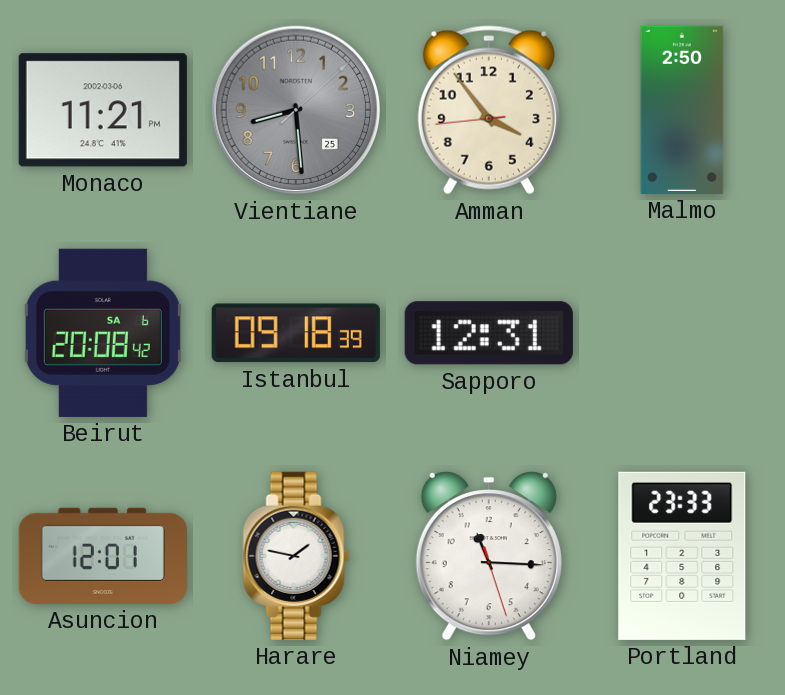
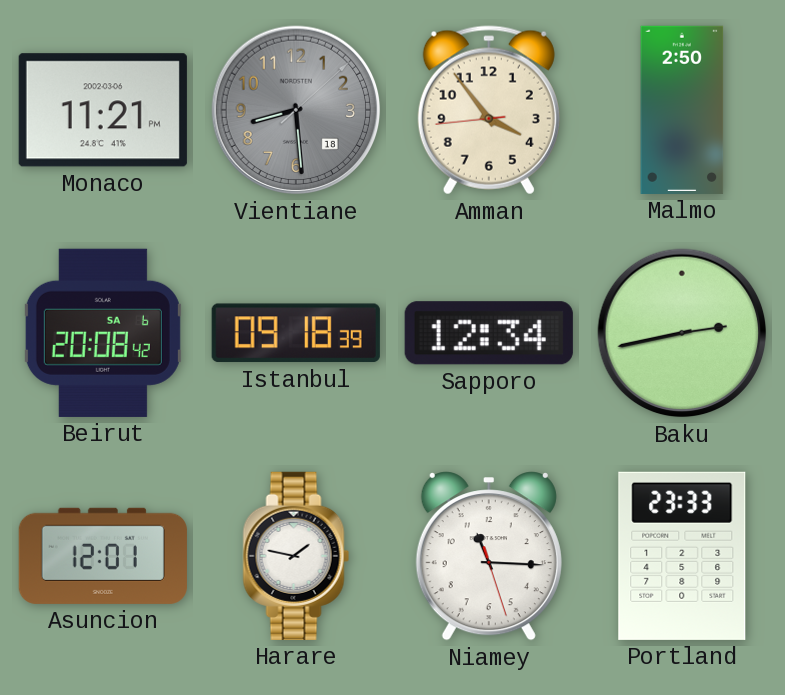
Vientiane date: 25 -> 18
Sapporo: 12:31 -> 12:34
Baku: none -> 2:43
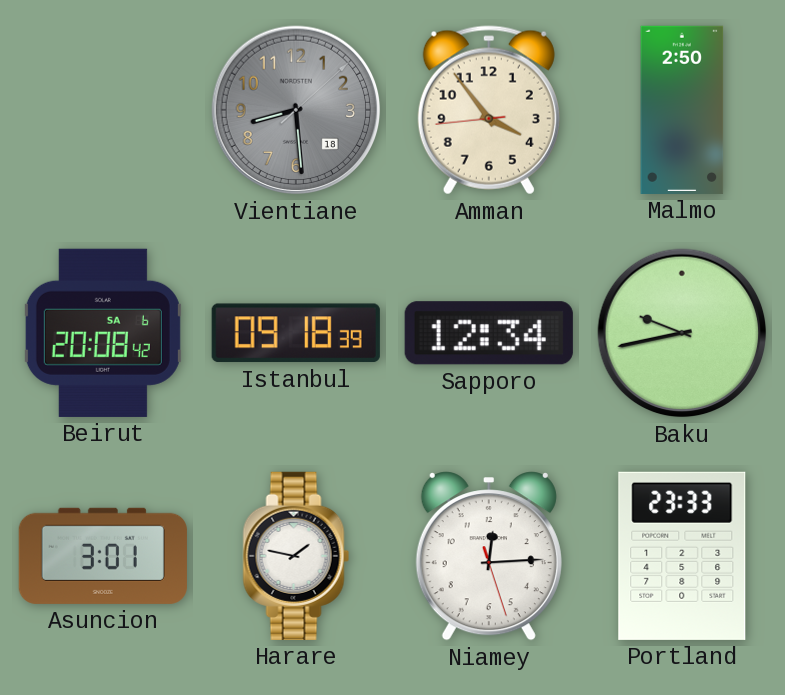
Monaco: 11:21 -> none
Baku: 2:43 -> 9:43
Asuncion: 12:01 -> 3:01
Niamey: 11:15 -> 12:14
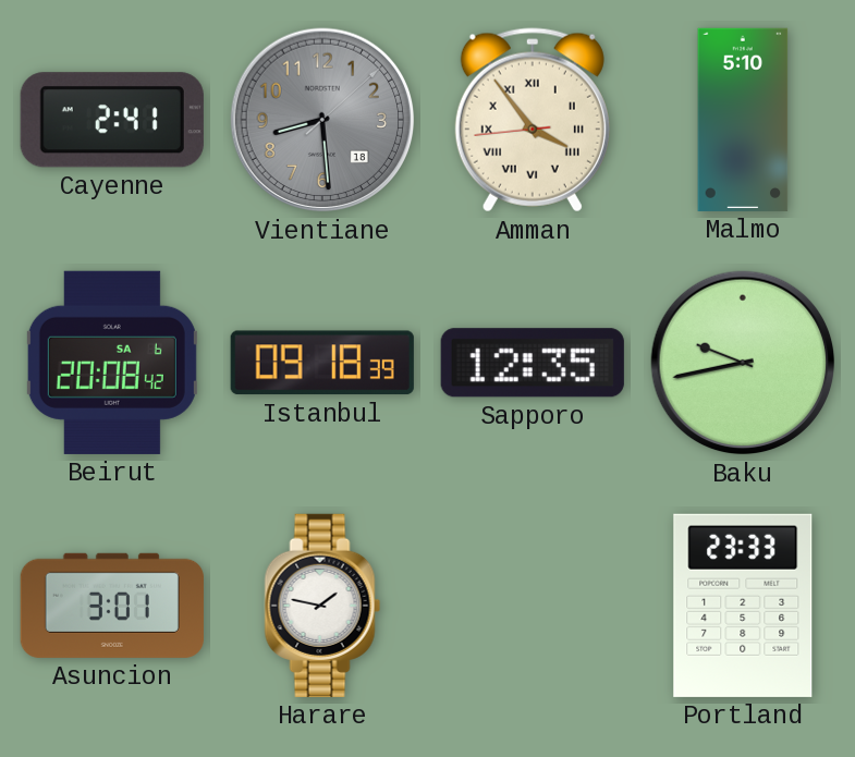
Cayenne: none -> 2:41
Amman numerals: Arabic -> Roman
Malmo: 2:50 -> 5:10
Sapporo: 12:34 -> 12:35
Niamey: 12:14 -> none
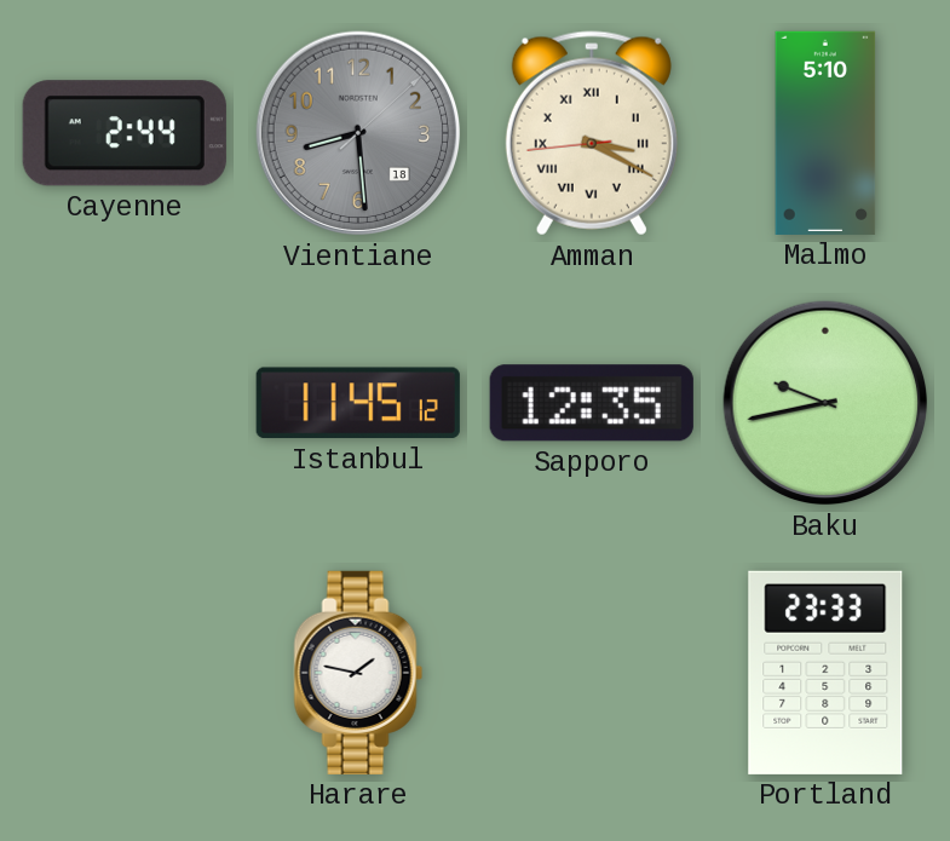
Cayenne: 2:41 -> 2:44
Amman: 3:53 -> 3:19
Beirut: 20:08 -> none
Istanbul: 09:18 -> 11:45
Asuncion: 3:01 -> none
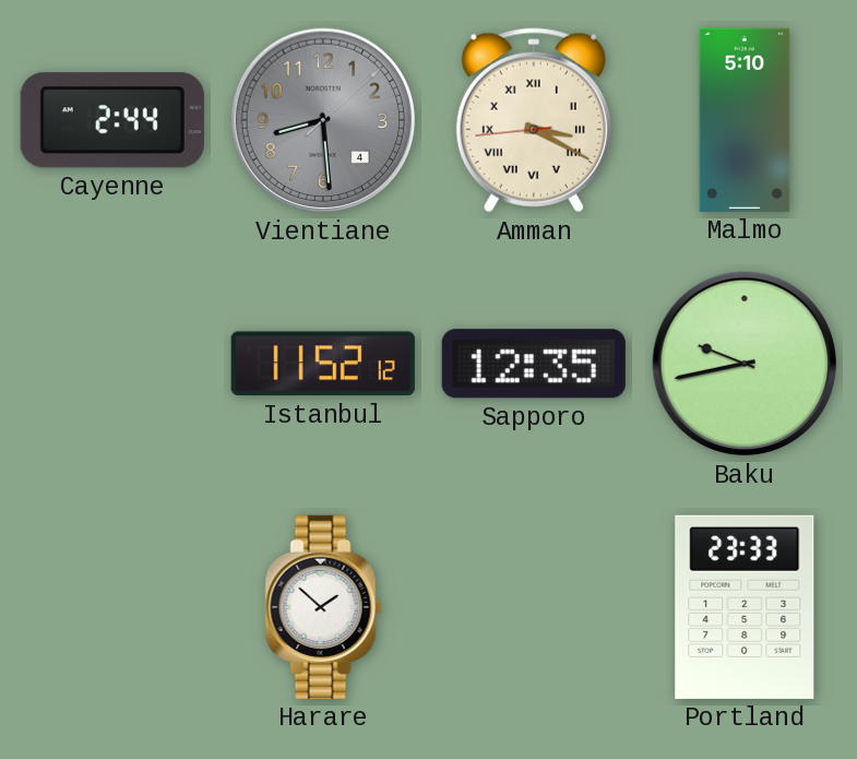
Vientiane date: 18 -> 4
Istanbul: 11:45 -> 11:52
Harare: 1:47 -> 1:52
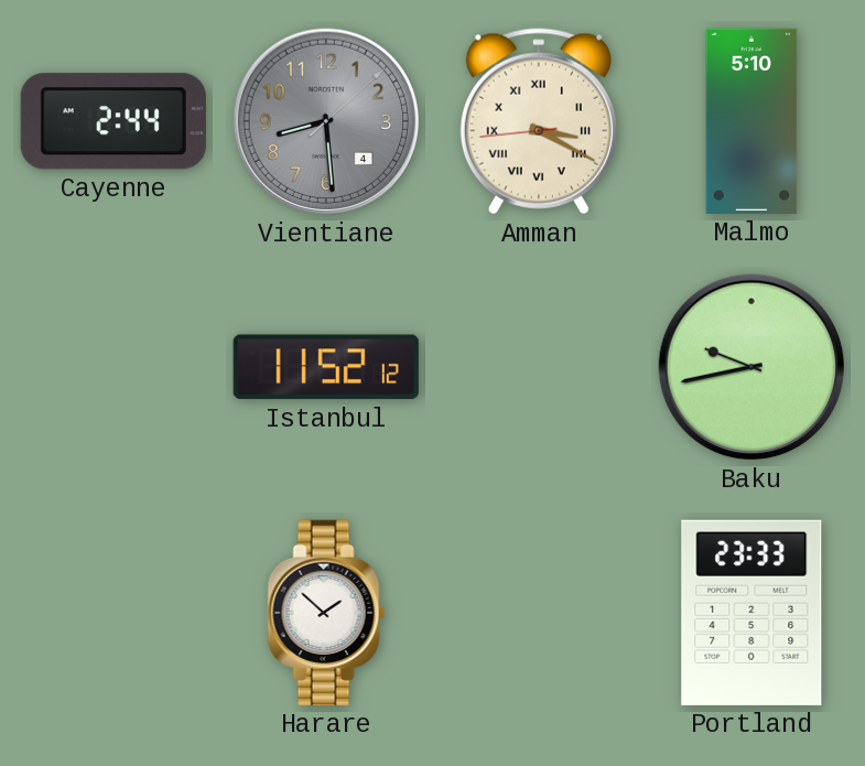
Sapporo: 12:35 -> none
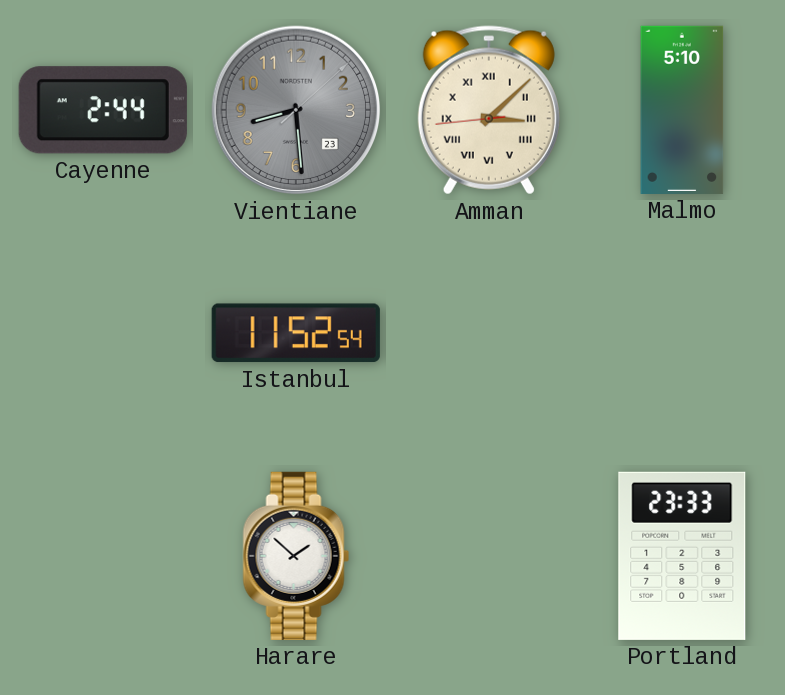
Vientiane date: 4 -> 23
Amman: 3:19 -> 3:07
Istanbul: 11:52:12 -> 11:52:54
Baku: 9:43 -> none
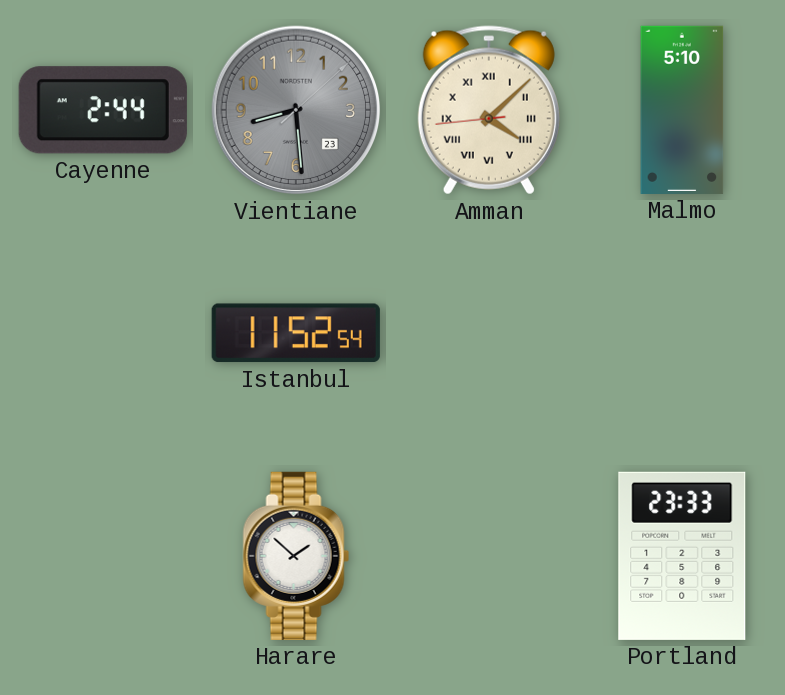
Amman: 3:07 -> 4:07
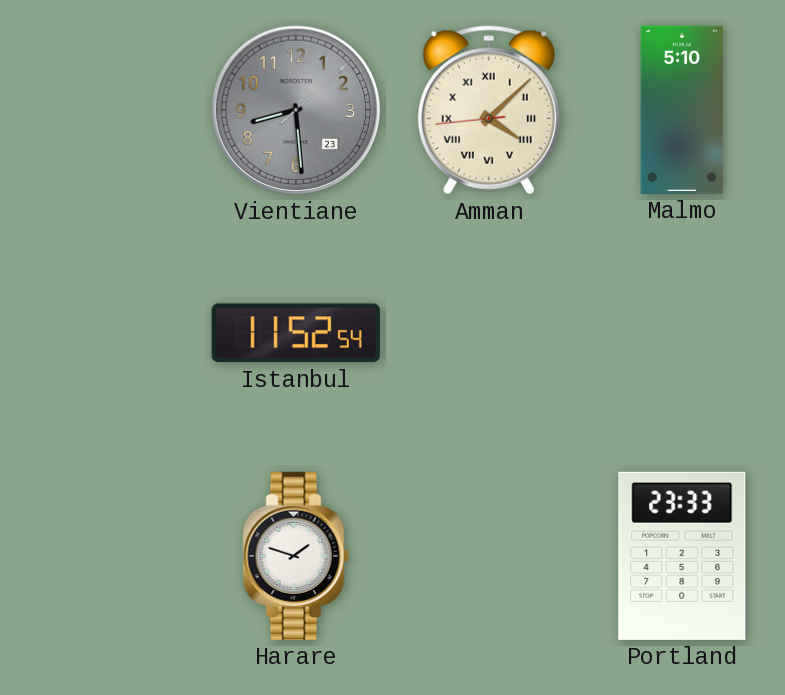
Cayenne: 2:44 -> none
Harare: 1:52 -> 1:48
